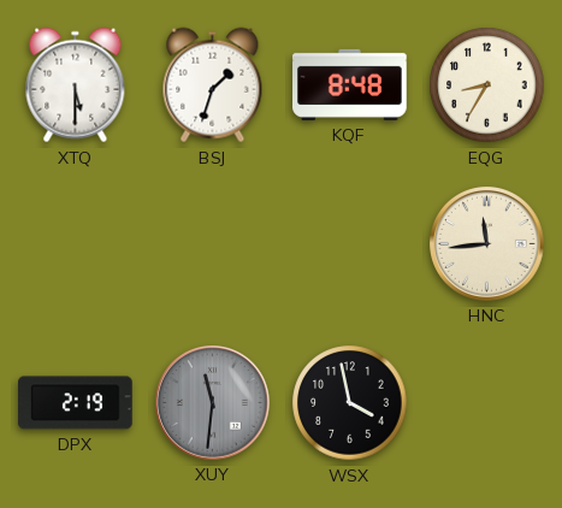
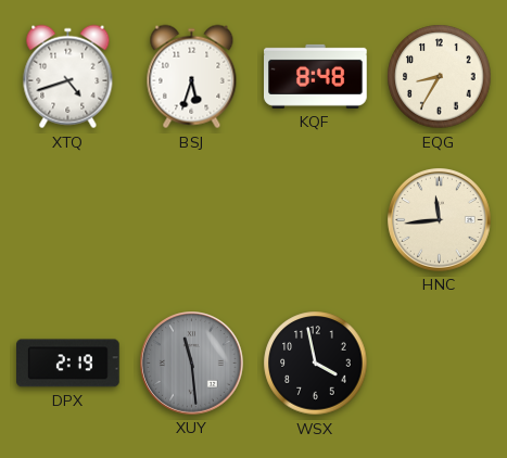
XTQ: 5:30 -> 4:42
BSJ: 1:33 -> 5:33
XUY: 11:31 -> 11:29
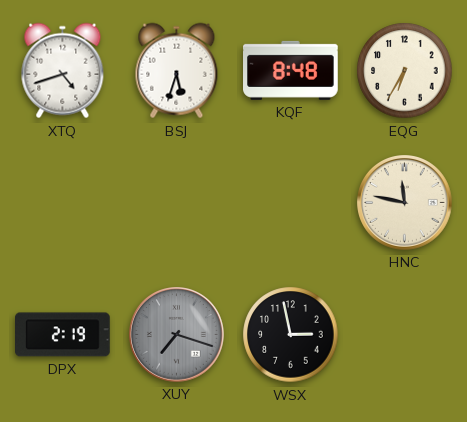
EQG: 8:35 -> 6:35
HNC: 11:44 -> 11:47
XUY: 11:29 -> 7:18
WSX: 3:58 -> 2:58
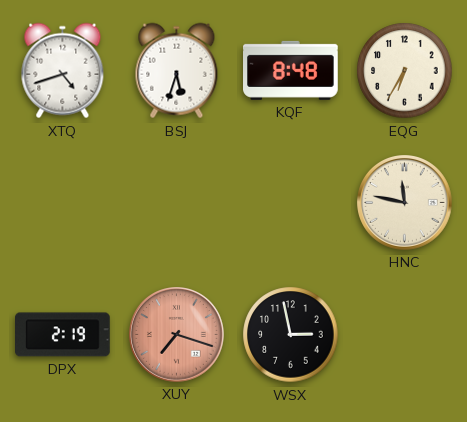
XUY dial: grey -> salmon
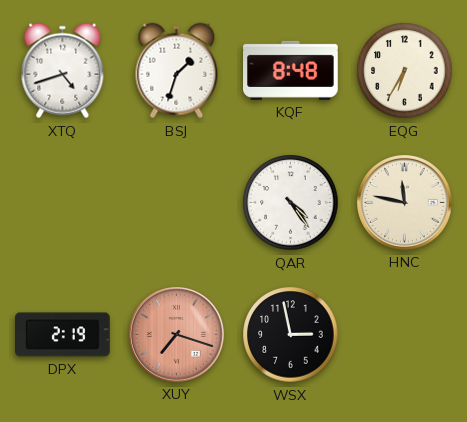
BSJ: 5:33 -> 1:33
QAR: none -> 4:24
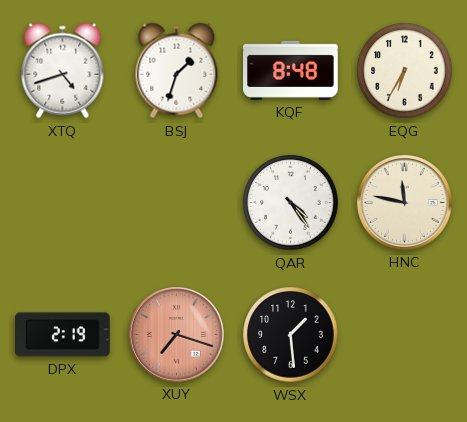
WSX: 2:58 -> 1:29
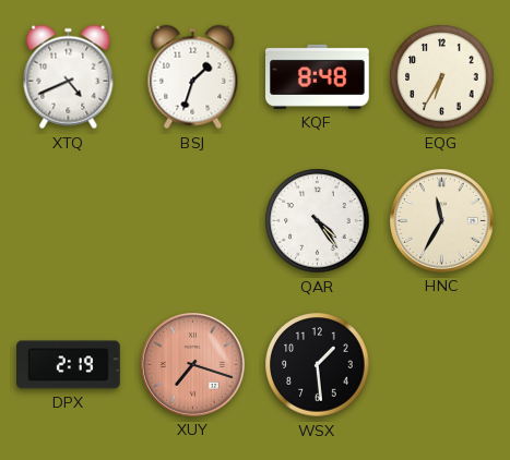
XTQ: 4:42 -> 4:41
HNC: 11:47 -> 11:35
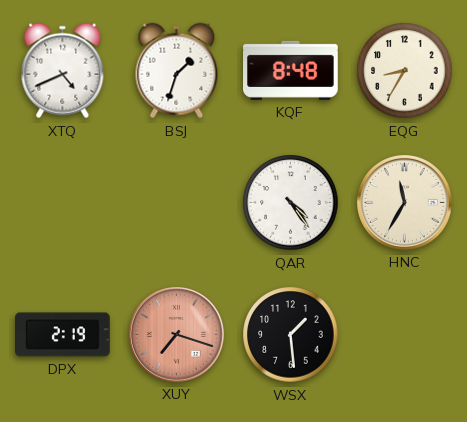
EQG: 6:35 -> 8:35
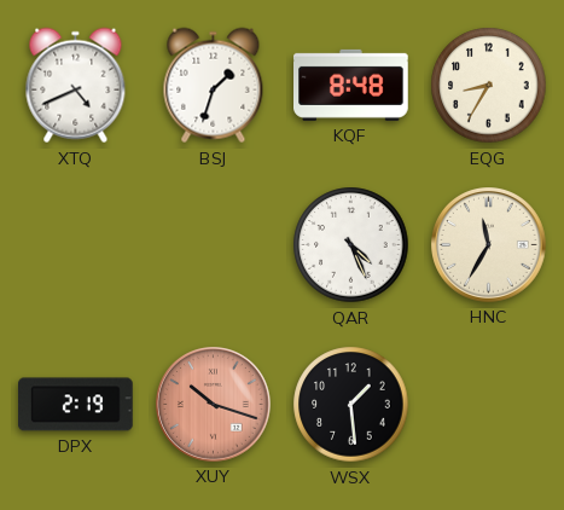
QAR: 4:24 -> 4:26
XUY: 7:18 -> 10:18
